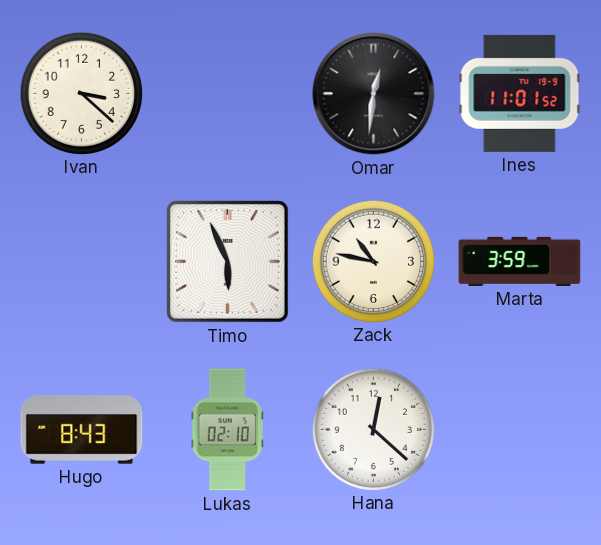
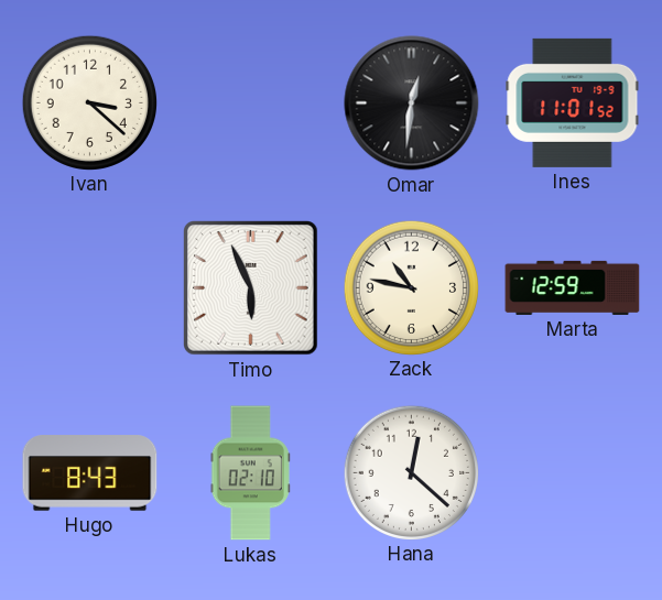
Marta: 3:59 -> 12:59
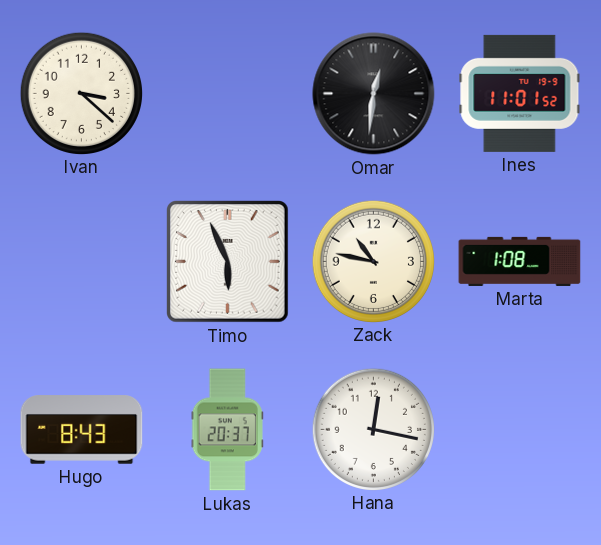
Marta: 12:59 -> 1:08
Lukas: 02:10 -> 20:37
Hana: 12:22 -> 12:17
